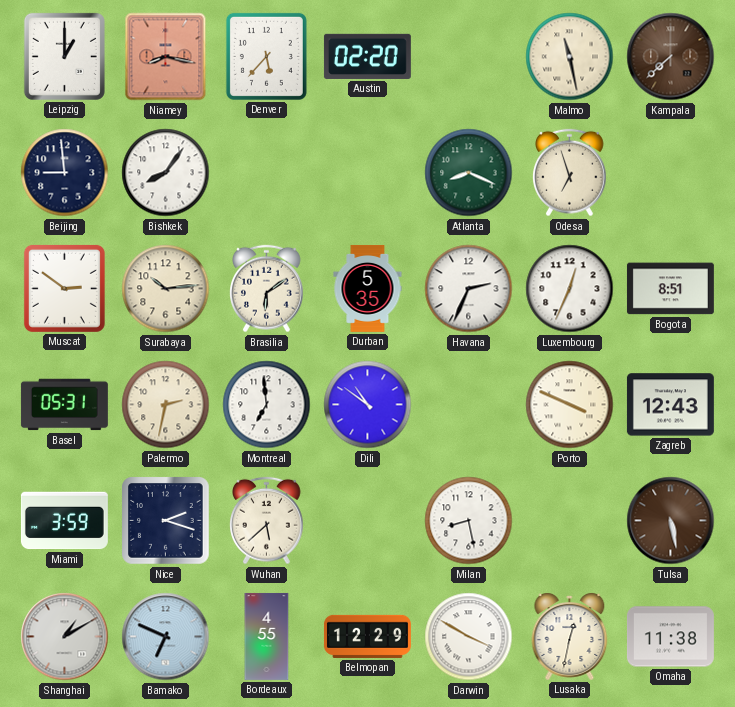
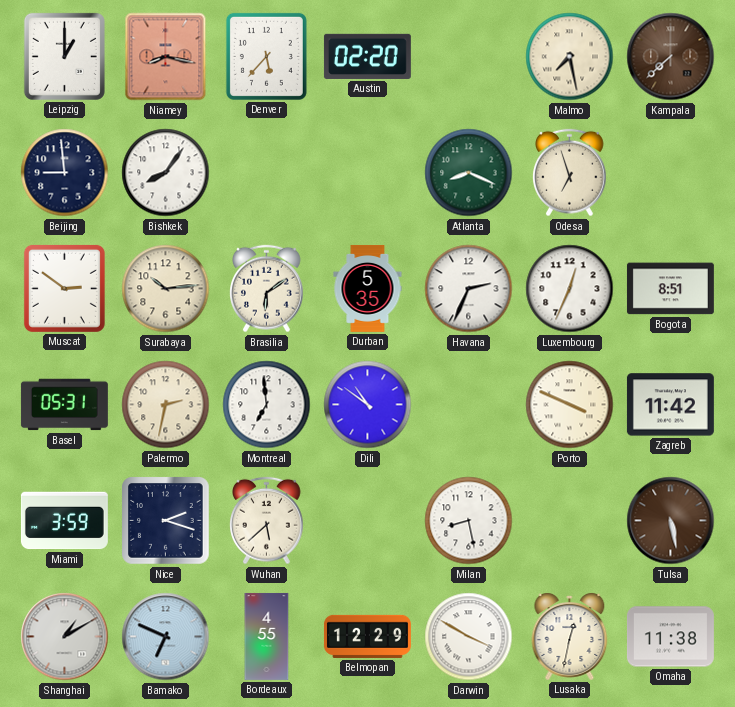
Malmo: 11:28 -> 7:28
Zagreb: 12:43 -> 11:42
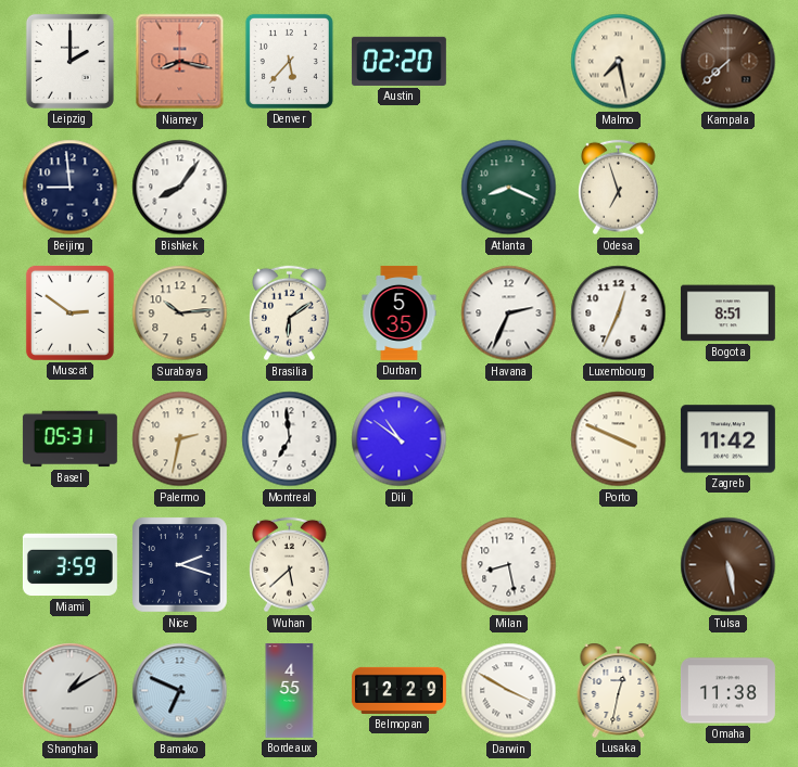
Leipzig: 1:00 -> 2:00
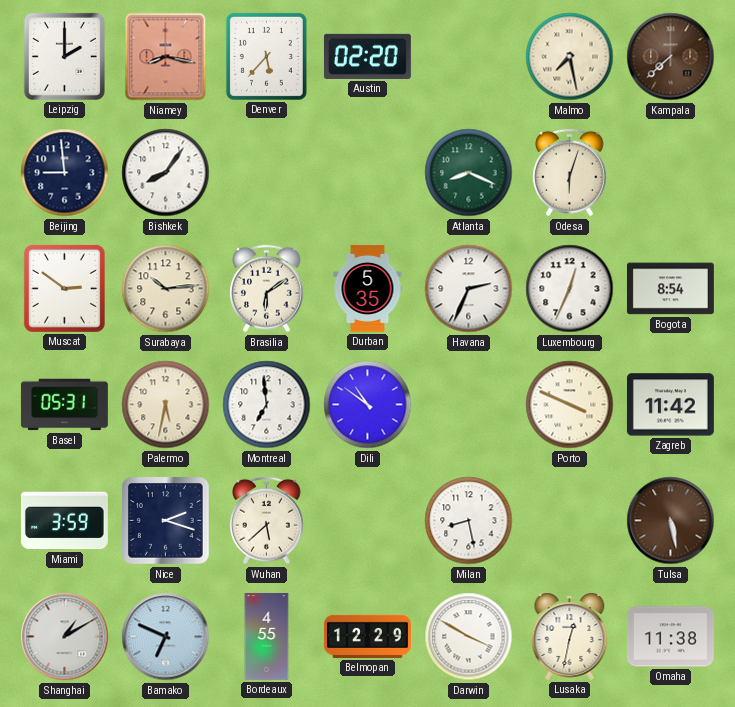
Odesa: 6:57 -> 6:03
Bogota: 8:51 -> 8:54
Palermo: 2:32 -> 5:32
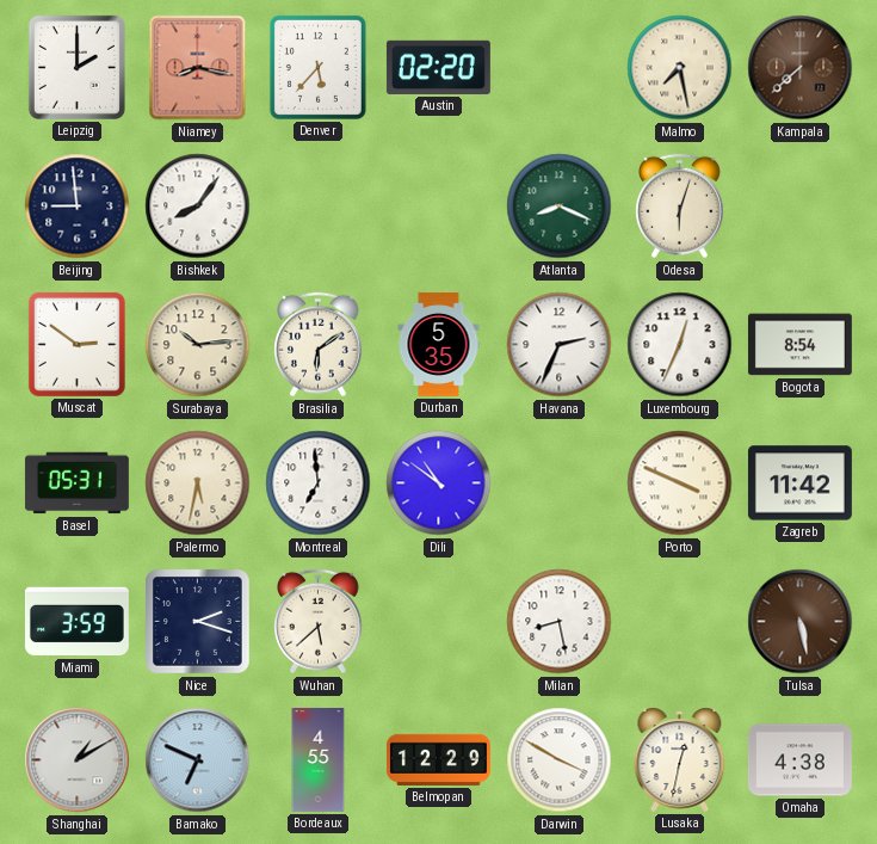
Omaha: 11:38 -> 4:38
